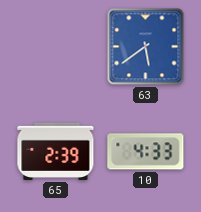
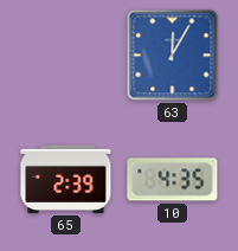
63: 5:39 -> 12:05
10: 4:33 -> 4:35
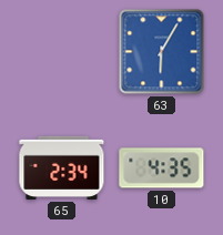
63: 12:05 -> 6:05
65: 2:39 -> 2:34
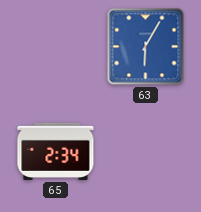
10: 4:35 -> none
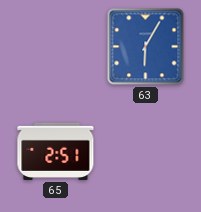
65: 2:34 -> 2:51
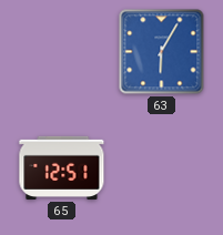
65: 2:51 -> 12:51
